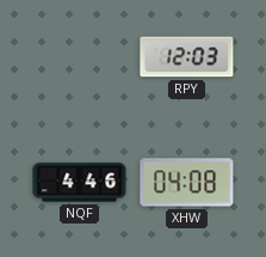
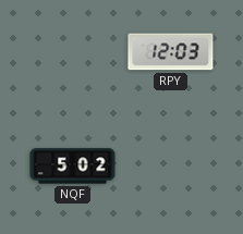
NQF: 4:46 -> 5:02
XHW: 04:08 -> none
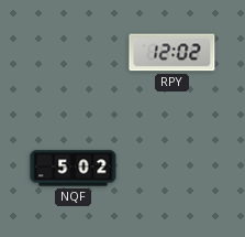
RPY: 12:03 -> 12:02
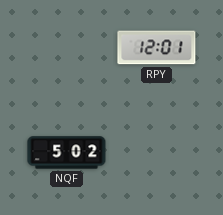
RPY: 12:02 -> 12:01
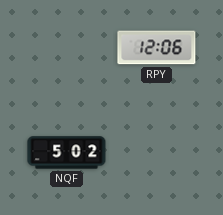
RPY: 12:01 -> 12:06
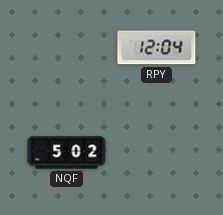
RPY: 12:06 -> 12:04
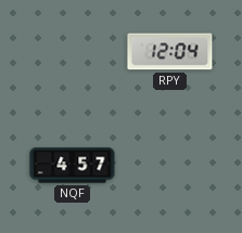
NQF: 5:02 -> 4:57
